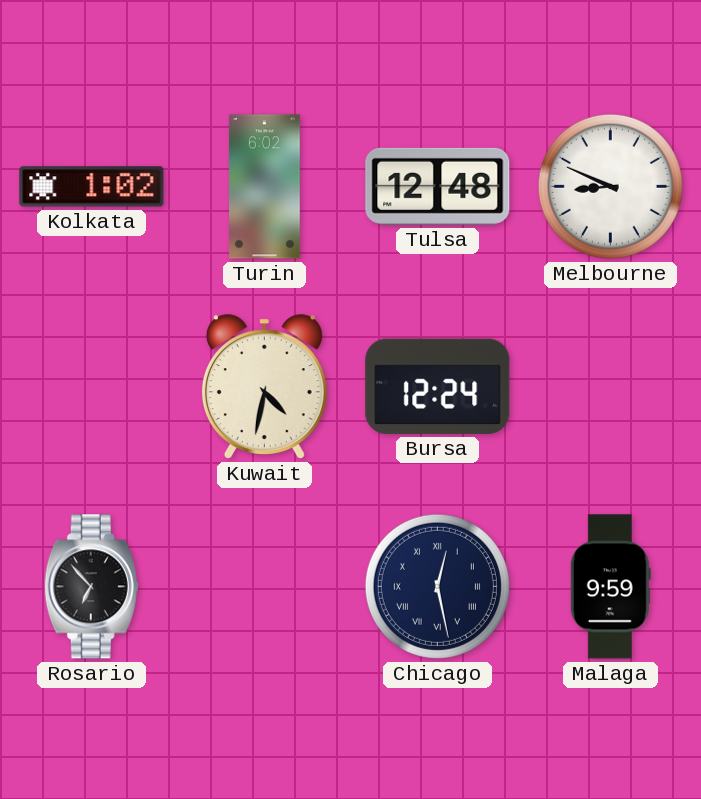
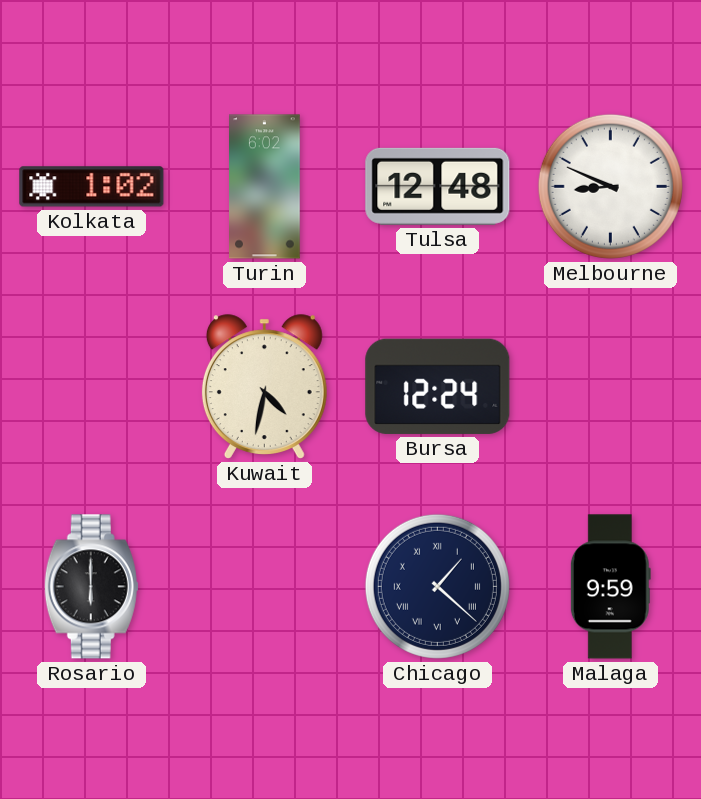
Rosario: 6:53 -> 6:00
Chicago: 12:28 -> 1:22
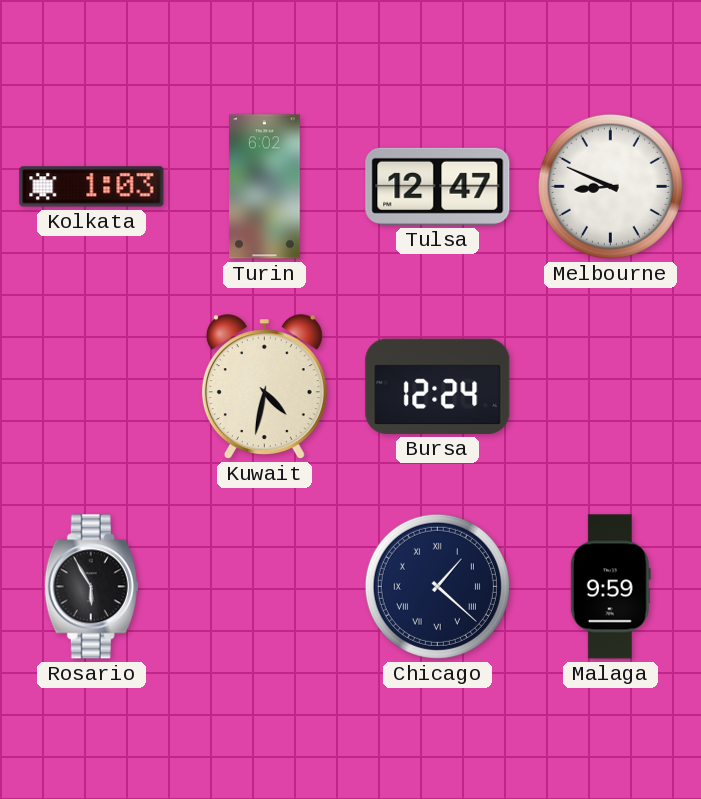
Kolkata: 1:02 -> 1:03
Tulsa: 12:48 -> 12:47
Rosario: 6:00 -> 5:55
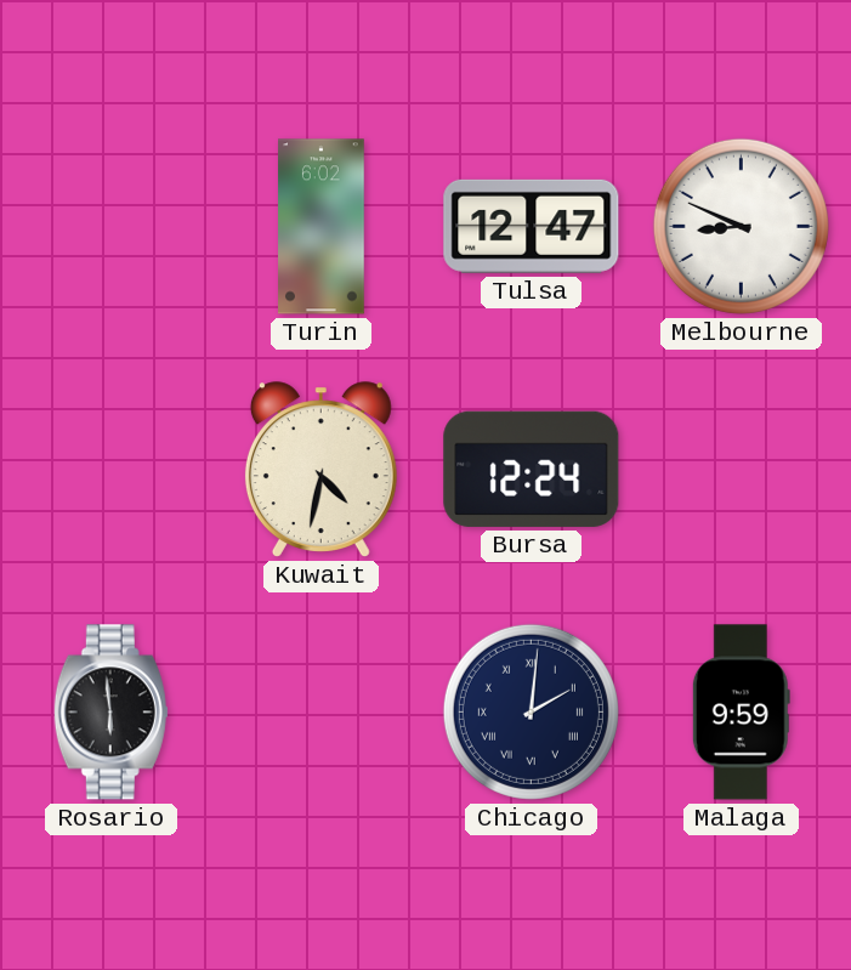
Kolkata: 1:03 -> none
Rosario: 5:55 -> 5:59
Chicago: 1:22 -> 2:01
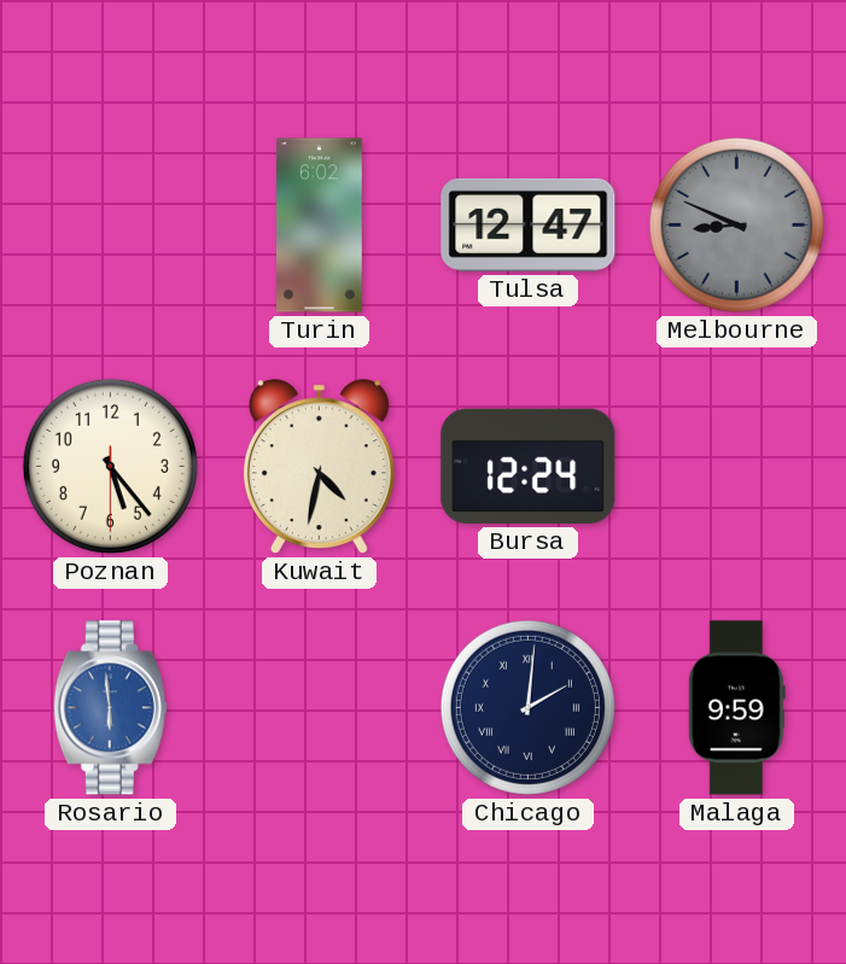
Melbourne dial: white -> grey
Poznan: none -> 5:23
Rosario dial: black -> blue
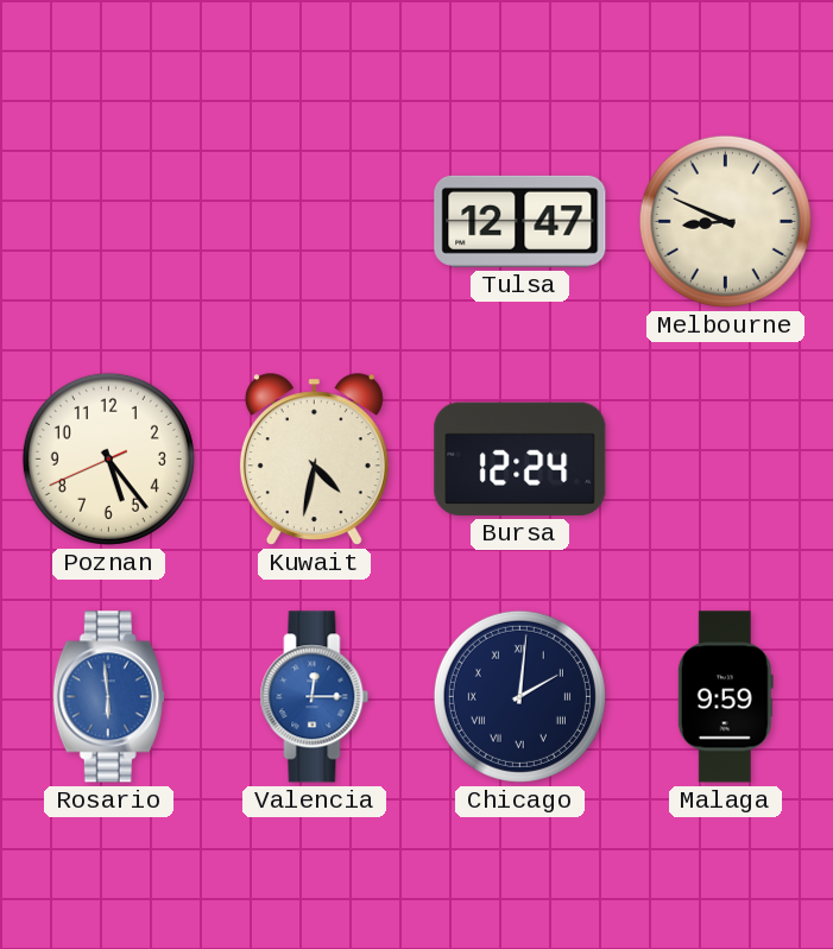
Turin: 6:02 -> none
Melbourne dial: grey -> cream
Poznan: 5:23:30 -> 5:23:41
Valencia: none -> 12:15
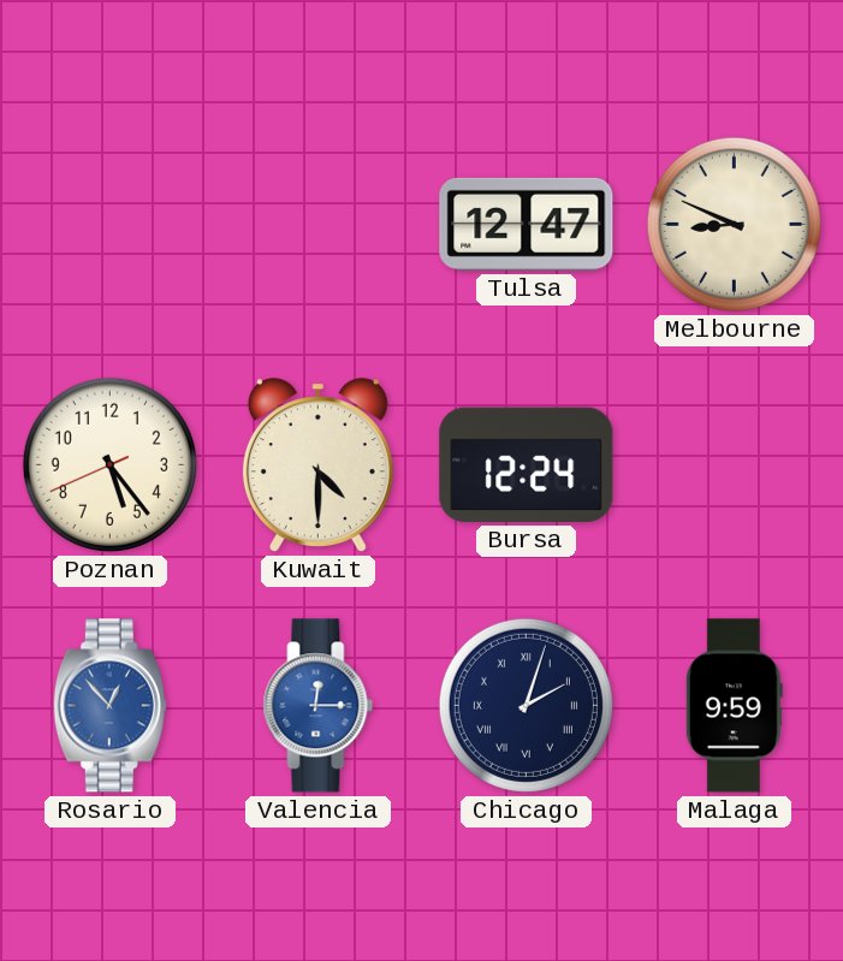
Kuwait: 4:32 -> 4:30
Rosario: 5:59 -> 12:53
Chicago: 2:01 -> 2:03
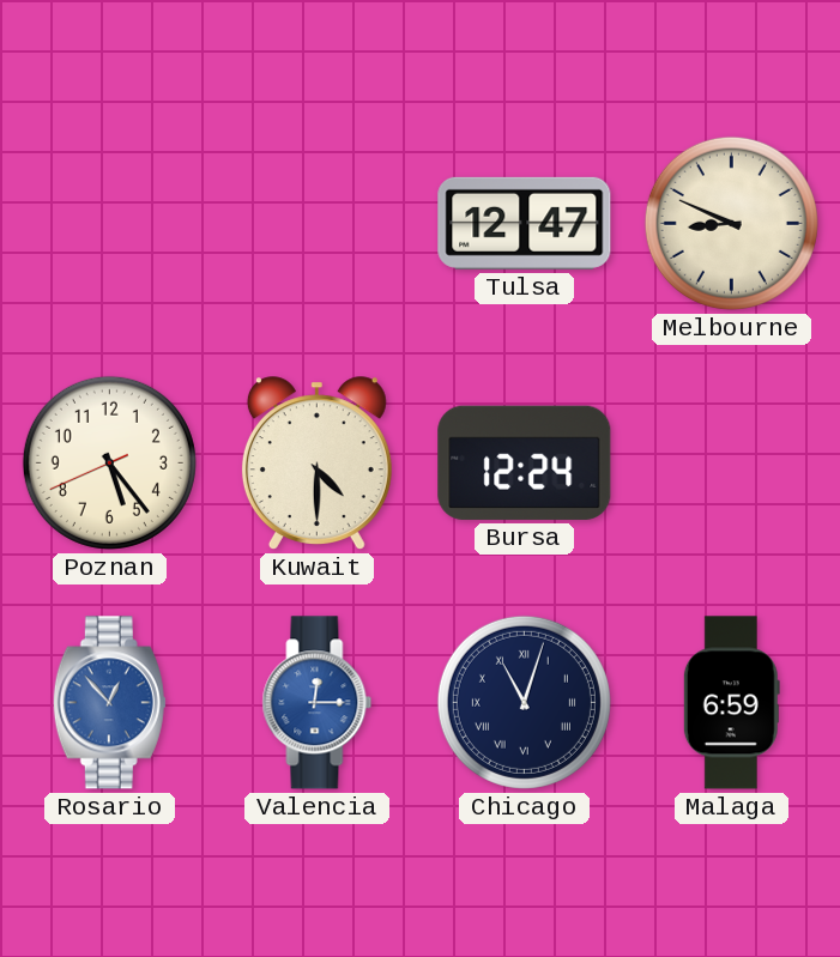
Chicago: 2:03 -> 11:03
Malaga: 9:59 -> 6:59
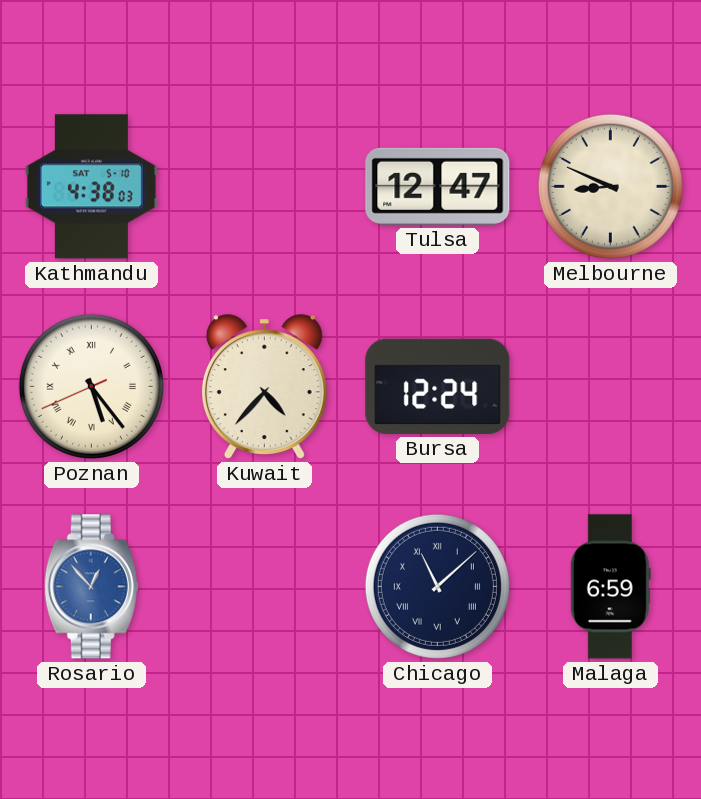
Kathmandu: none -> 4:38
Poznan numerals: Arabic -> Roman
Kuwait: 4:30 -> 4:37
Valencia: 12:15 -> none
Chicago: 11:03 -> 11:08
